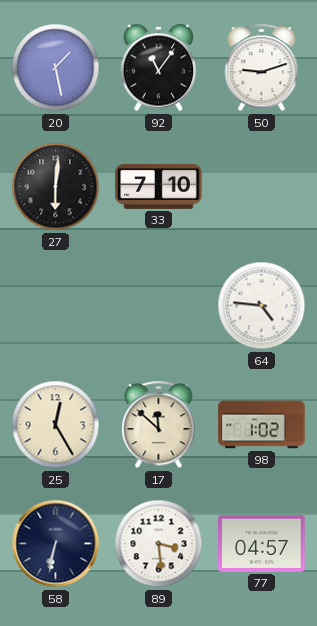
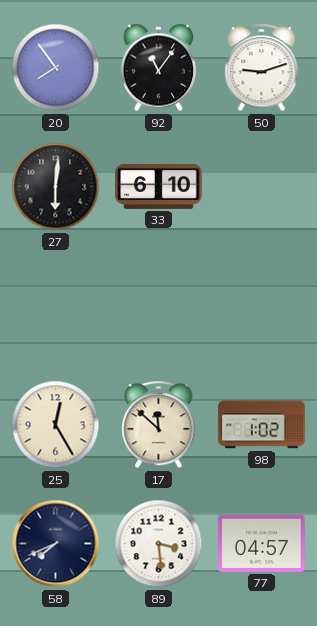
20: 1:28 -> 7:54
33: 7:10 -> 6:10
64: 4:46 -> none
58: 6:32 -> 7:41
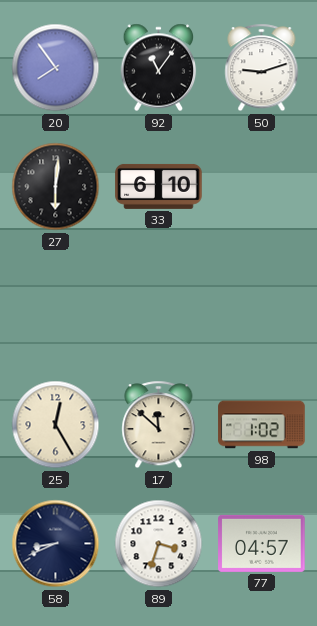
58: 7:41 -> 8:41
89: 3:29 -> 3:33
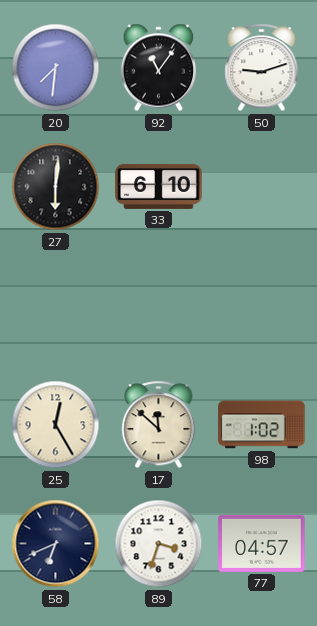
20: 7:54 -> 7:31
58: 8:41 -> 6:41
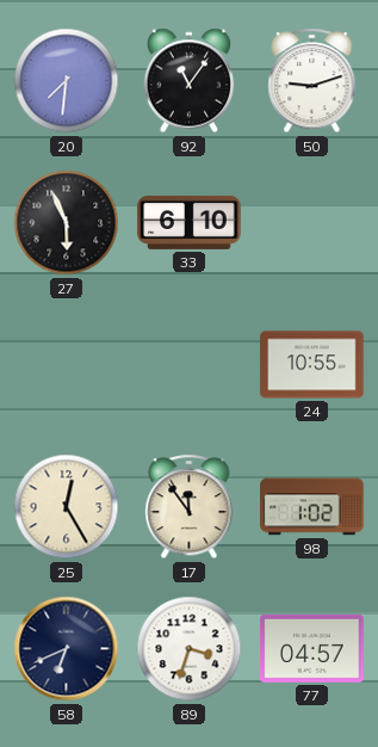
27: 6:01 -> 5:56
24: none -> 10:55
17: 11:52 -> 11:54
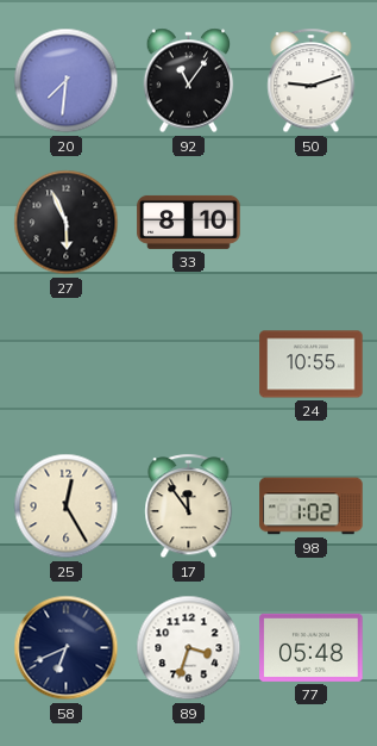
33: 6:10 -> 8:10
77: 04:57 -> 05:48
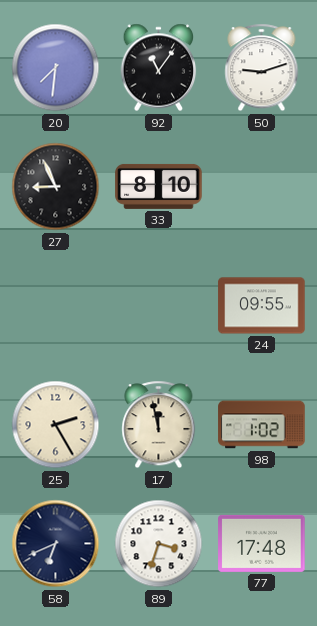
27: 5:56 -> 8:56
24: 10:55 -> 09:55
25: 12:25 -> 2:25
17: 11:54 -> 11:58
77: 05:48 -> 17:48
